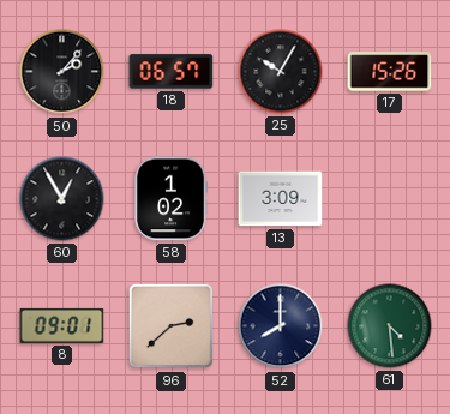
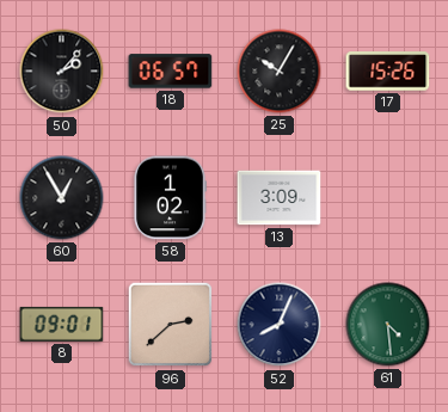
52: 8:00 -> 8:04
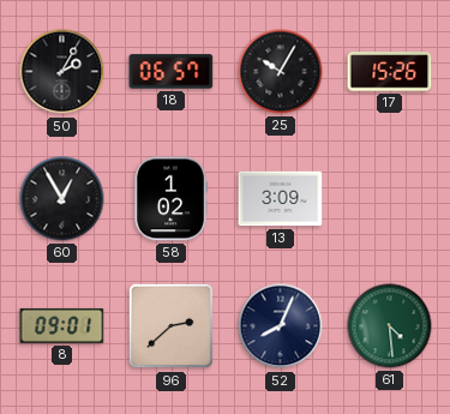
50: 2:07 -> 2:05
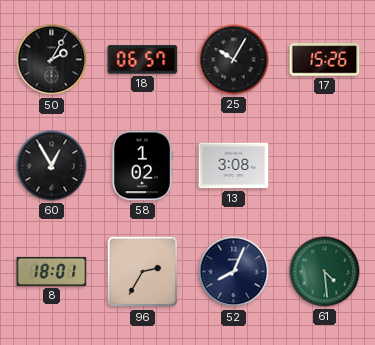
13: 3:09 -> 3:08
8: 09:01 -> 18:01
96: 2:38 -> 2:35
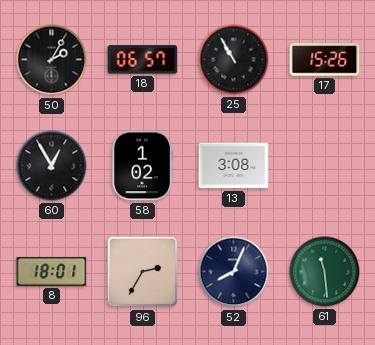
25: 10:05 -> 10:55
61: 4:29 -> 11:29
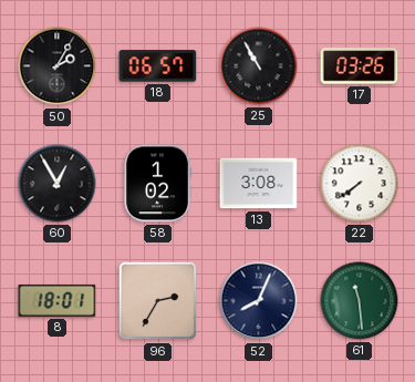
17: 15:26 -> 03:26
22: none -> 7:39
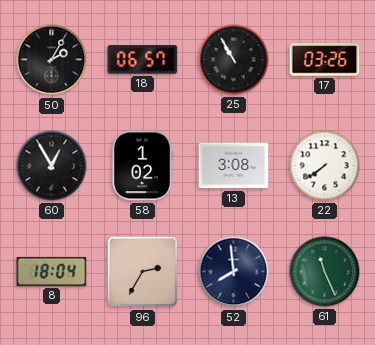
8: 18:01 -> 18:04
52: 8:04 -> 7:59
61: 11:29 -> 11:26
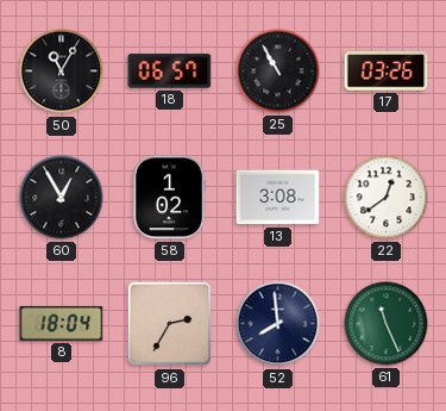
50: 2:05 -> 11:05
22: 7:39 -> 12:39
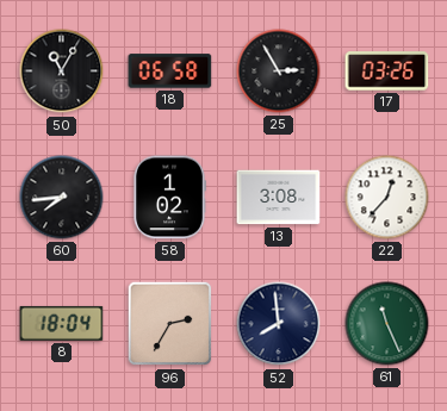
18: 06:57 -> 06:58
25: 10:55 -> 2:55
60: 12:55 -> 7:44
22: 12:39 -> 12:37
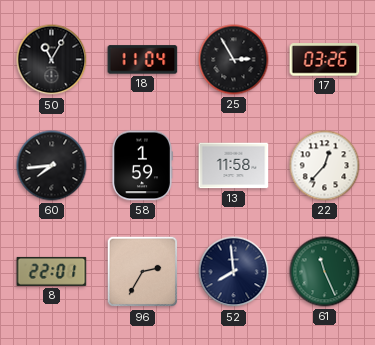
18: 06:58 -> 11:04
58: 1:02 -> 1:59
13: 3:08 -> 11:58
8: 18:04 -> 22:01
